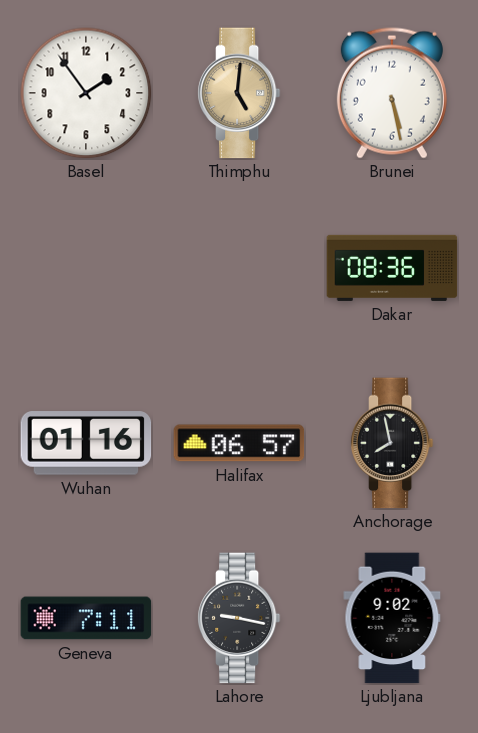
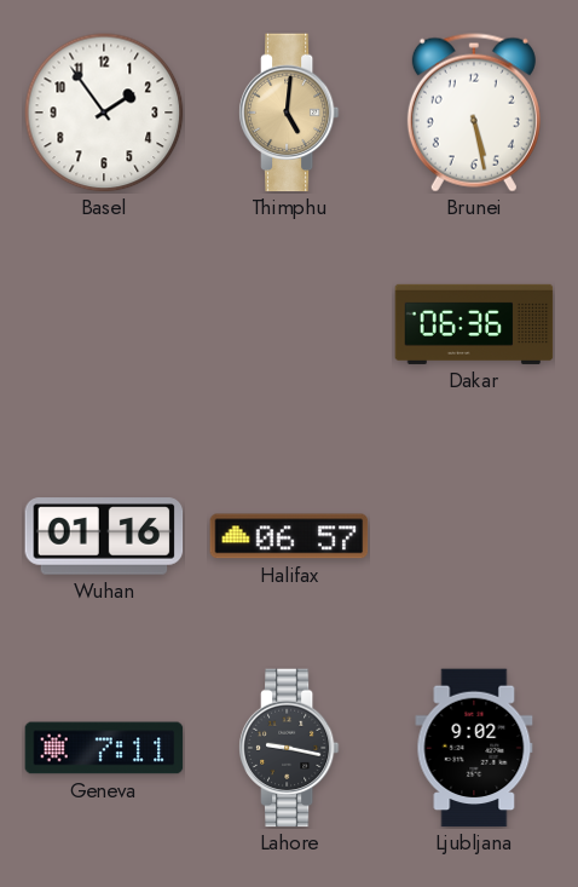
Dakar: 08:36 -> 06:36
Anchorage: 7:58 -> none
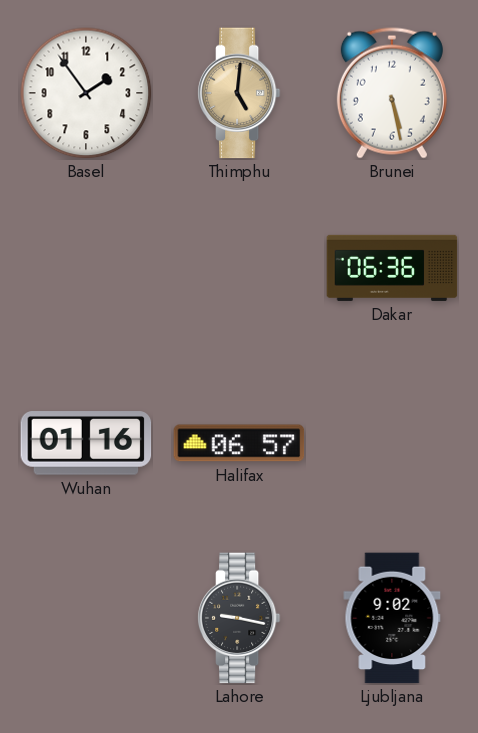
Geneva: 7:11 -> none
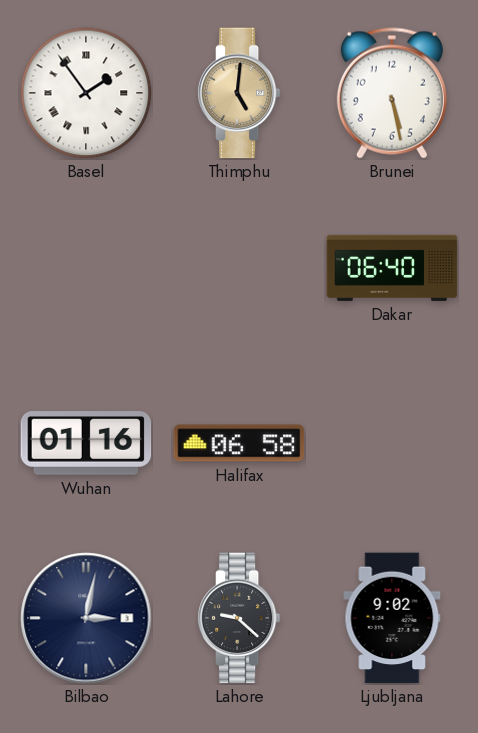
Basel numerals: Arabic -> Roman
Dakar: 06:36 -> 06:40
Halifax: 06:57 -> 06:58
Bilbao: none -> 3:02
Lahore: 9:17 -> 9:22
